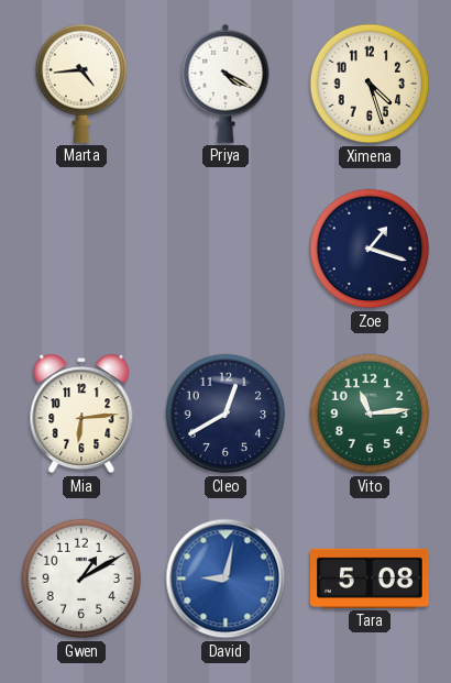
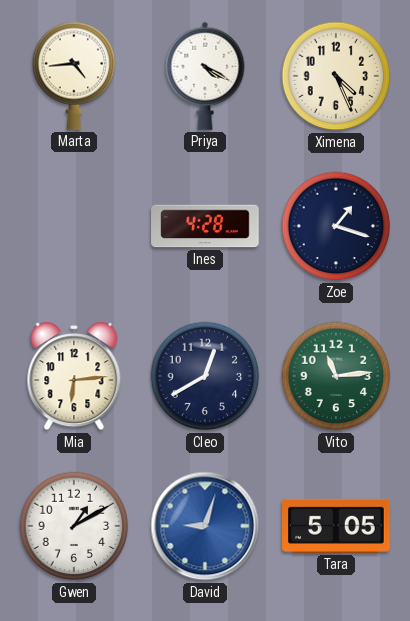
Ximena: 4:27 -> 4:26
Ines: none -> 4:28
David: 9:02 -> 9:03
Tara: 5:08 -> 5:05
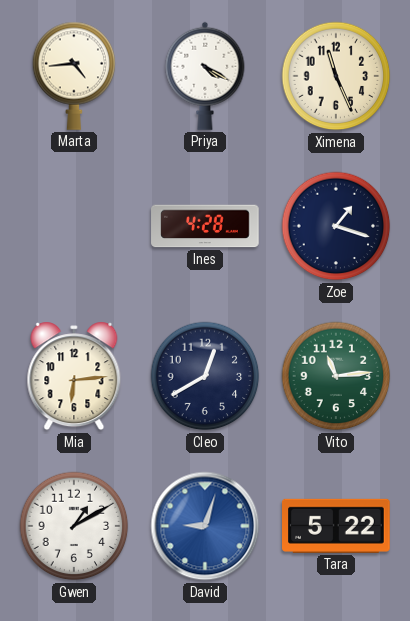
Ximena: 4:26 -> 11:26
Tara: 5:05 -> 5:22
